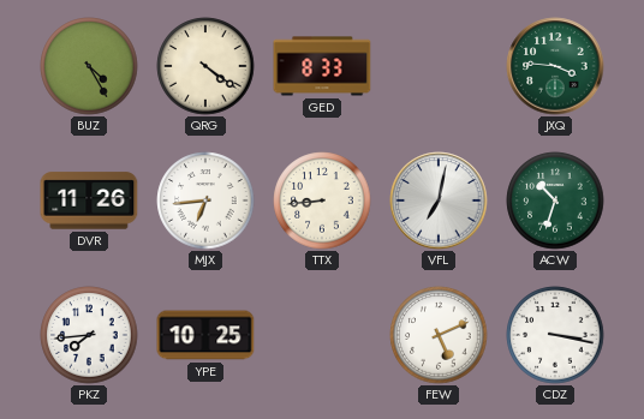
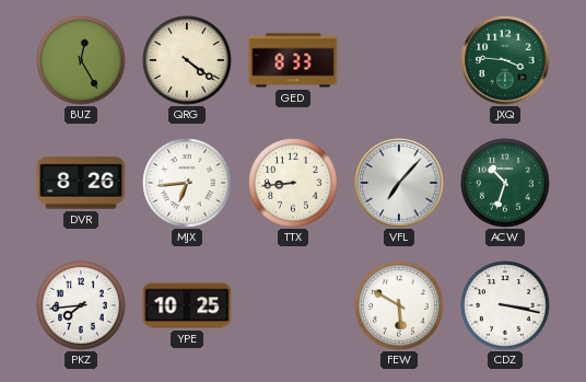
BUZ: 4:25 -> 12:25
DVR: 11:26 -> 8:26
VFL: 7:02 -> 7:07
FEW: 5:11 -> 5:50
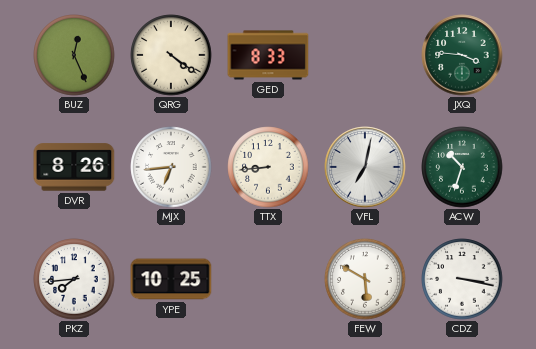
BUZ: 12:25 -> 12:26
VFL: 7:07 -> 7:02
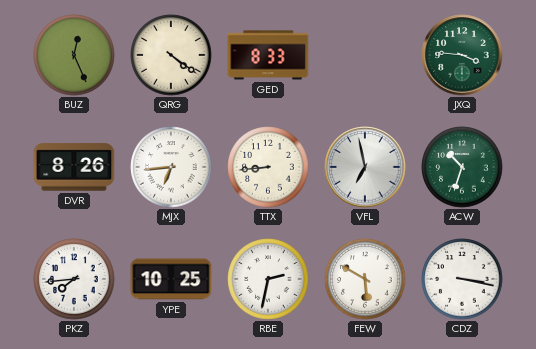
VFL: 7:02 -> 6:58
RBE: none -> 2:32
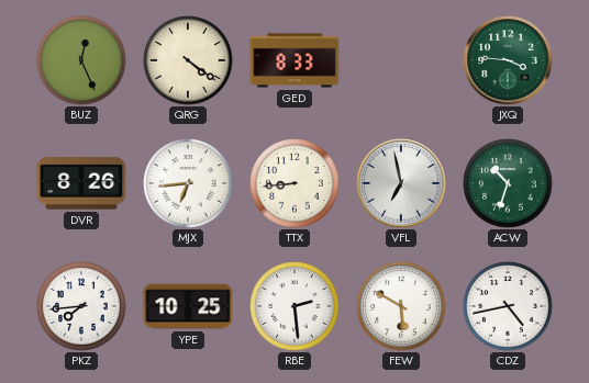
RBE: 2:32 -> 2:29
CDZ: 3:17 -> 4:43
